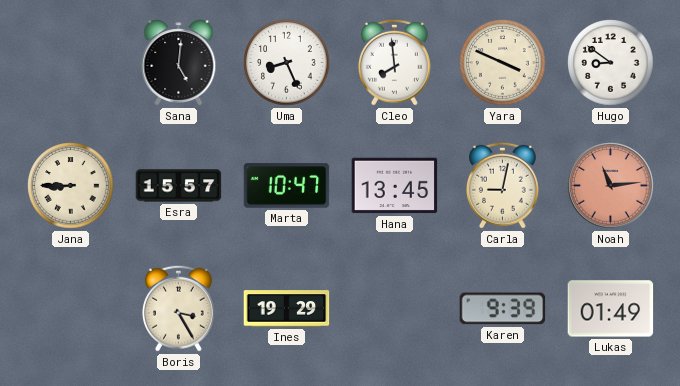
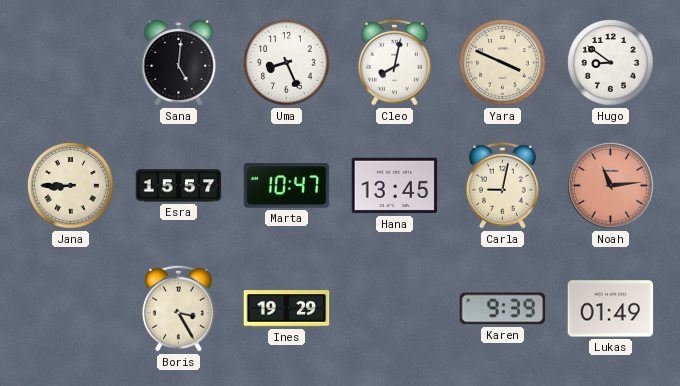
Cleo: 7:59 -> 8:02
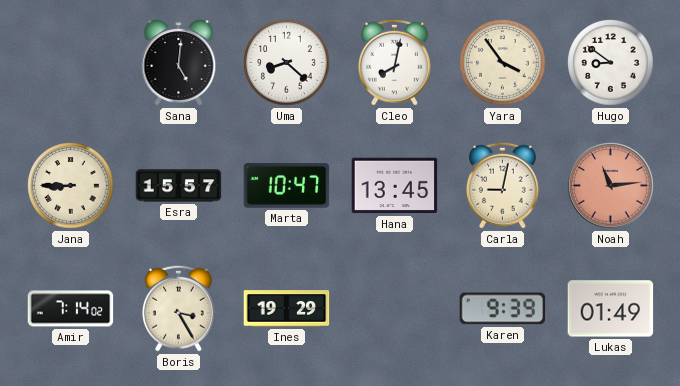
Uma: 8:26 -> 8:22
Yara: 3:49 -> 3:54
Amir: none -> 7:14
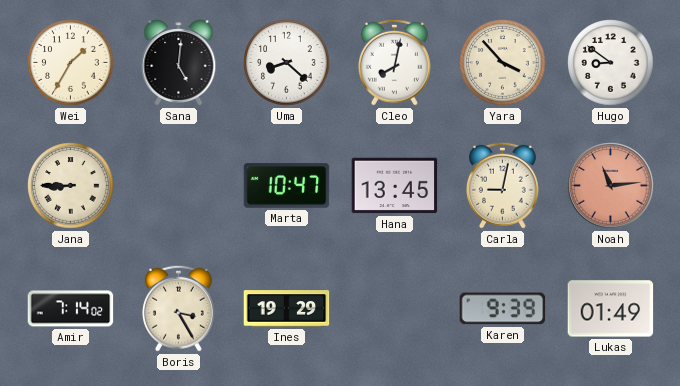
Wei: none -> 1:35
Yara: 3:54 -> 3:53
Esra: 15:57 -> none
